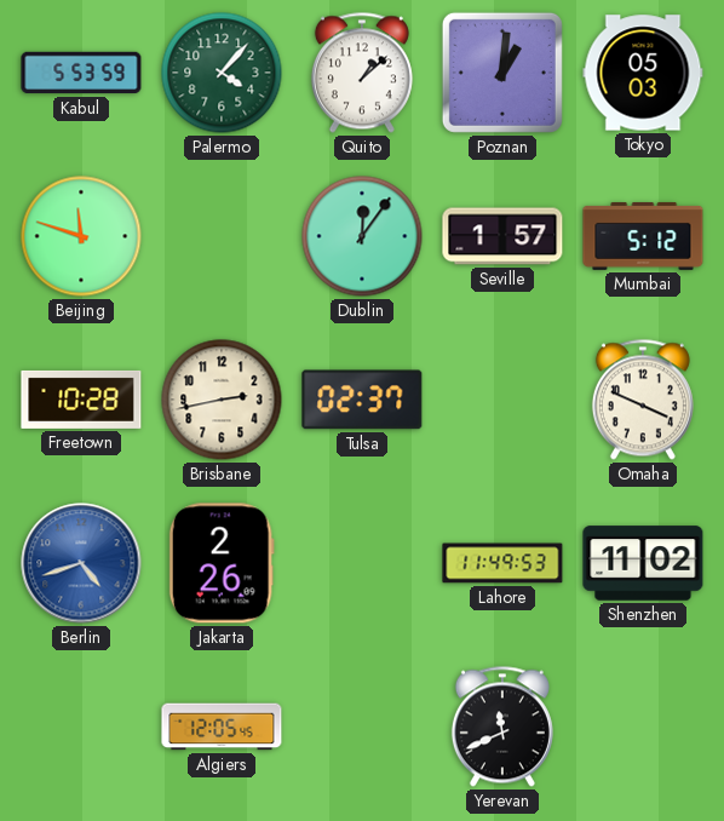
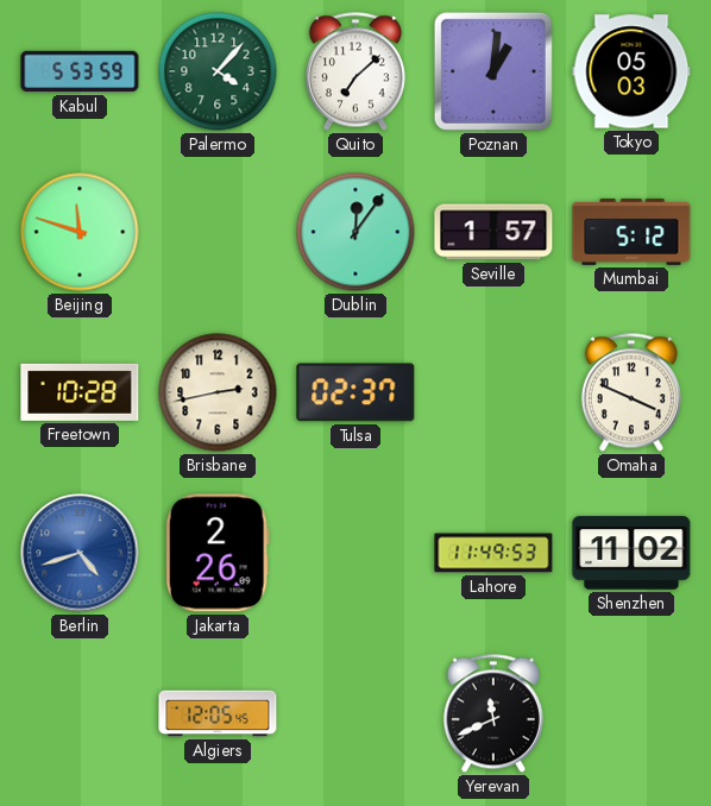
Quito: 1:08 -> 7:08
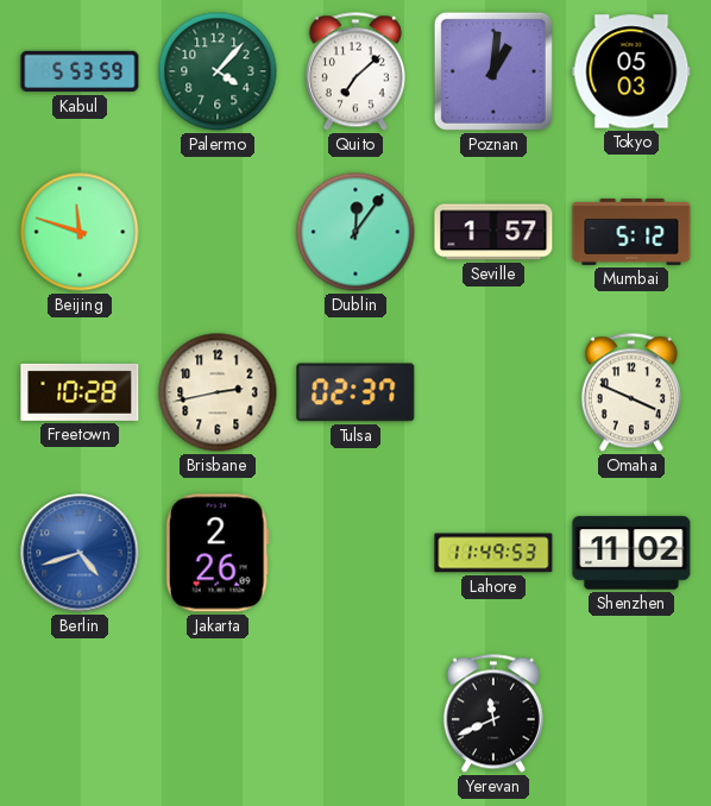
Algiers: 12:05 -> none
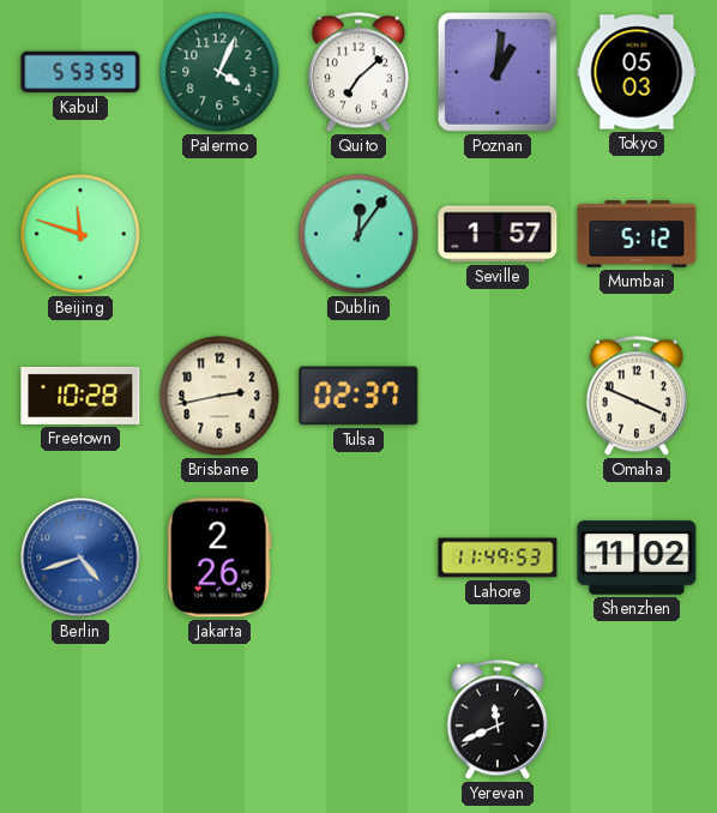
Palermo: 4:07 -> 4:04
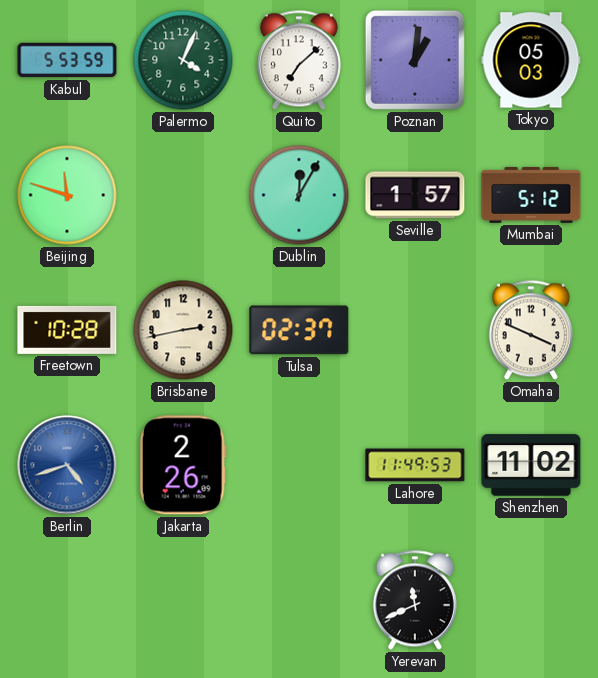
Dublin: 12:06 -> 12:05
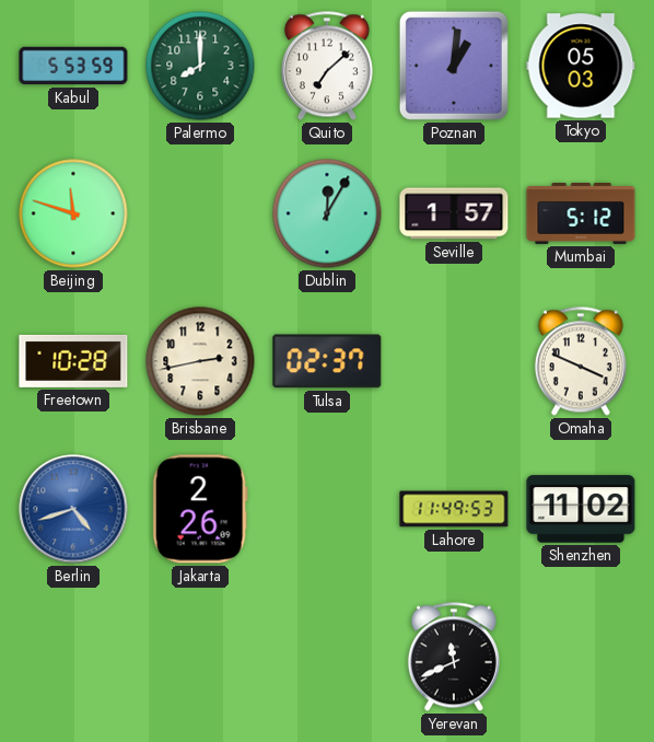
Palermo: 4:04 -> 8:00
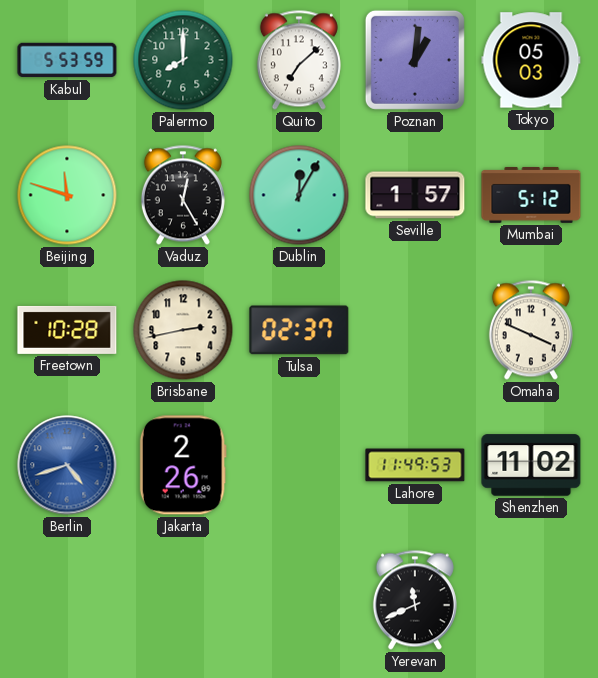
Vaduz: none -> 12:25
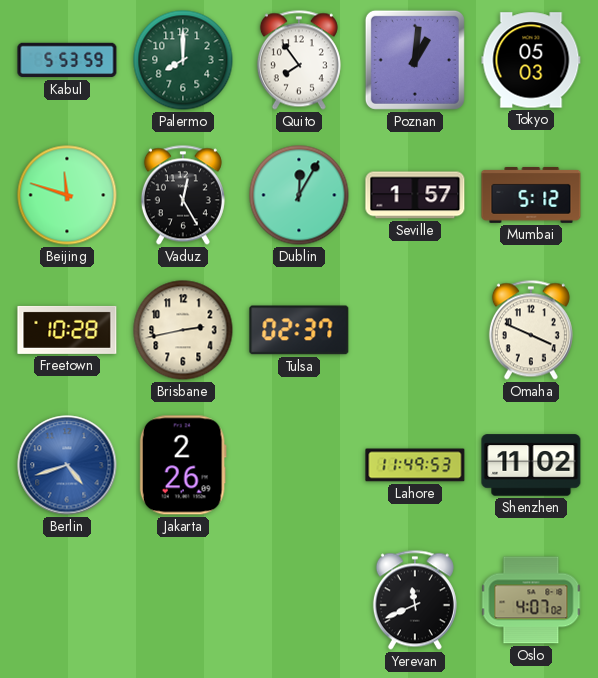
Quito: 7:08 -> 7:54
Oslo: none -> 4:07
